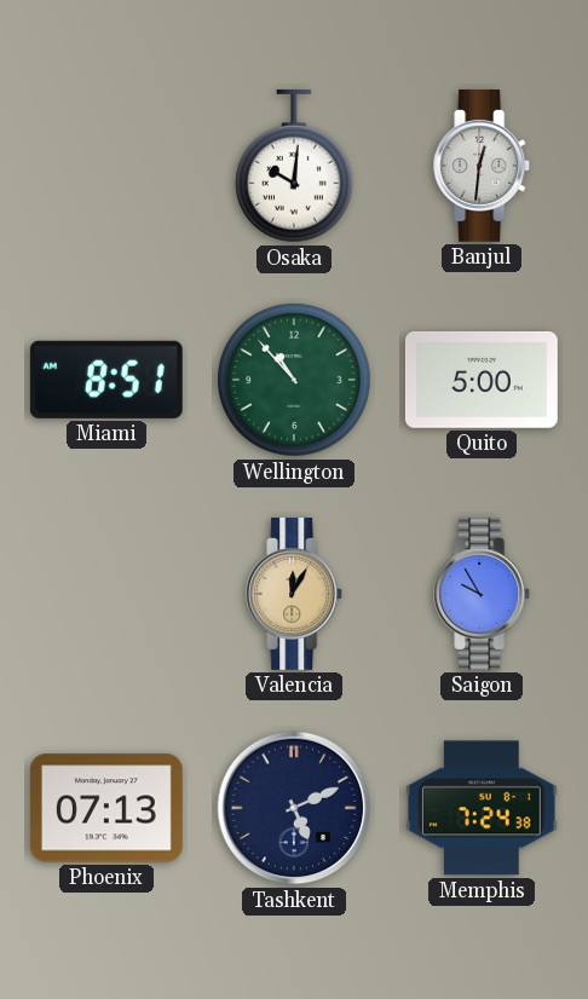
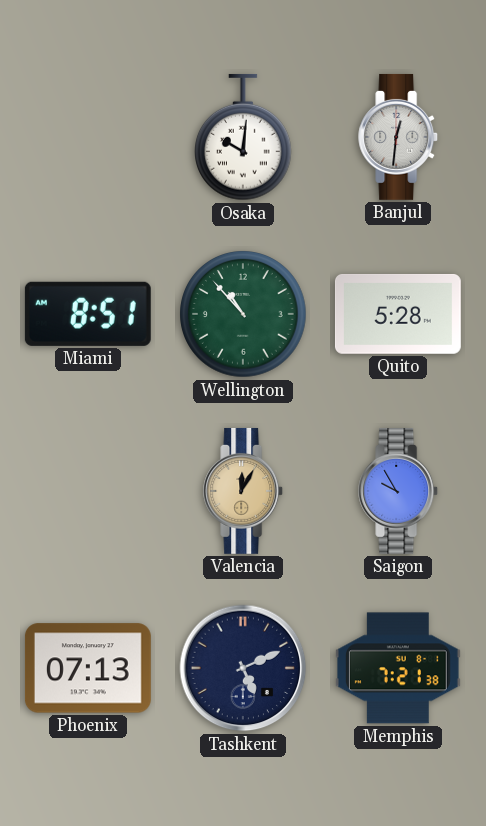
Quito: 5:00 -> 5:28
Memphis: 7:24 -> 7:21
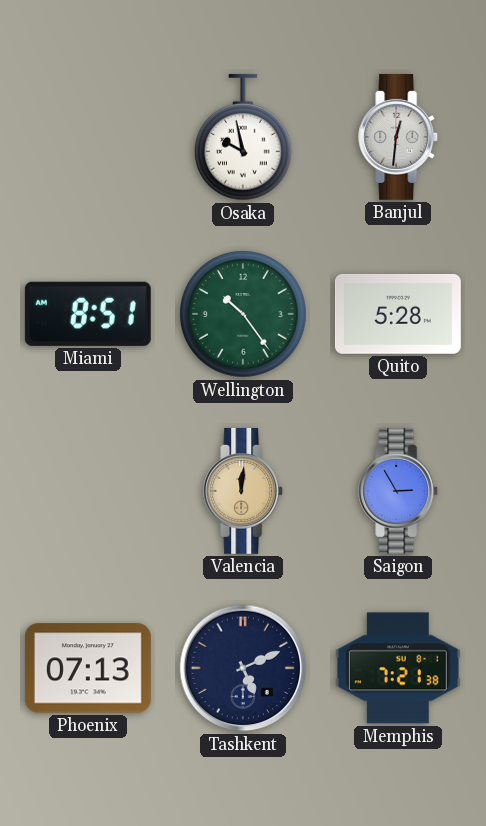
Osaka: 10:01 -> 9:58
Wellington: 10:53 -> 10:24
Valencia: 12:05 -> 12:01
Saigon: 9:55 -> 2:55
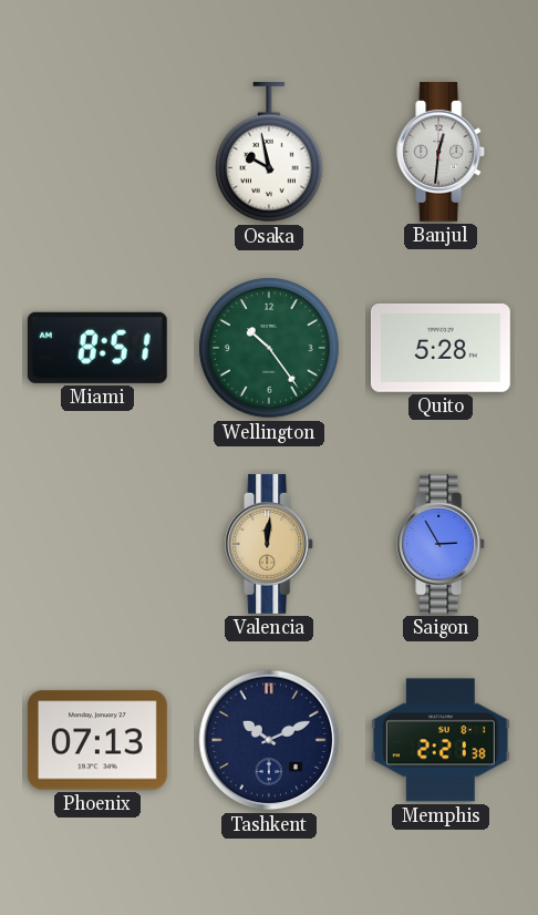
Tashkent: 5:11 -> 10:11
Memphis: 7:21 -> 2:21
